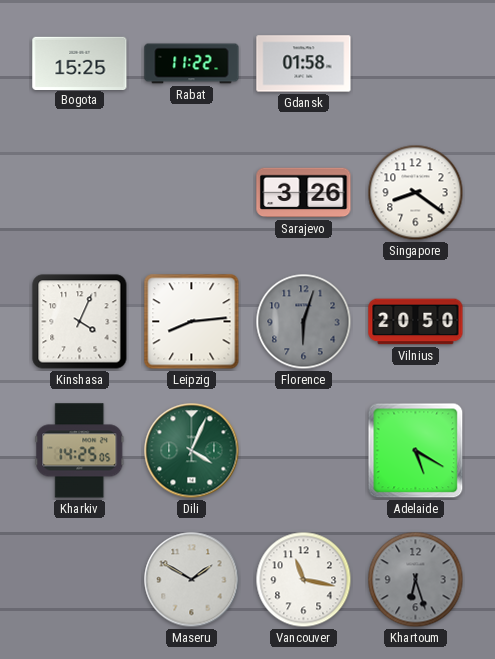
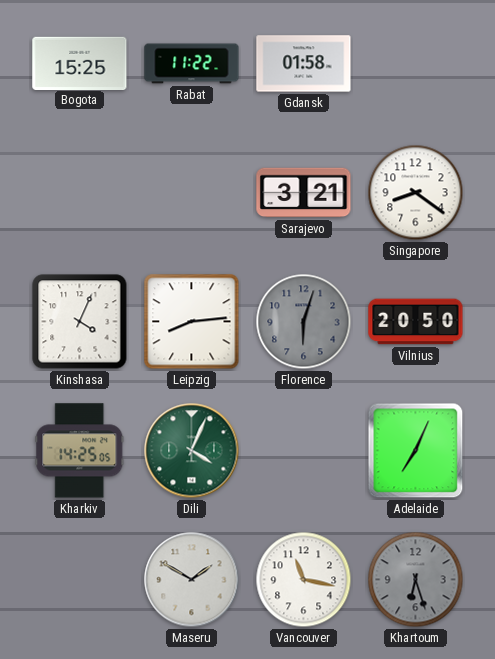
Sarajevo: 3:26 -> 3:21
Adelaide: 5:20 -> 7:04
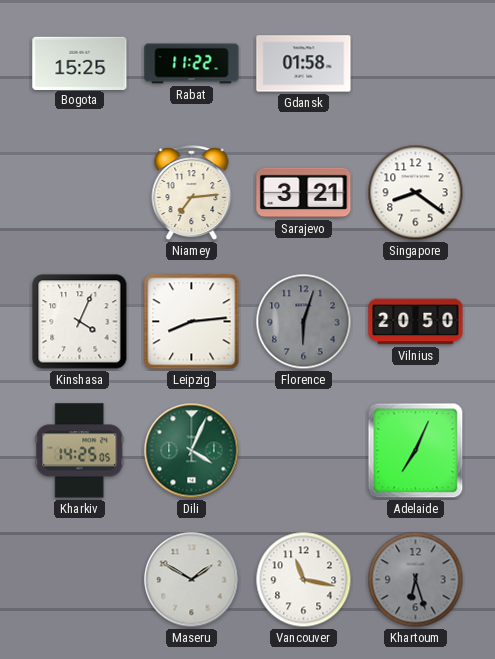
Niamey: none -> 7:14
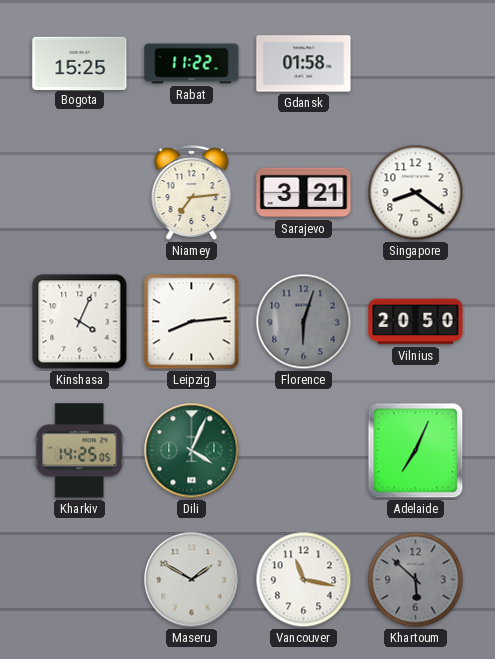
Khartoum: 6:27 -> 5:52
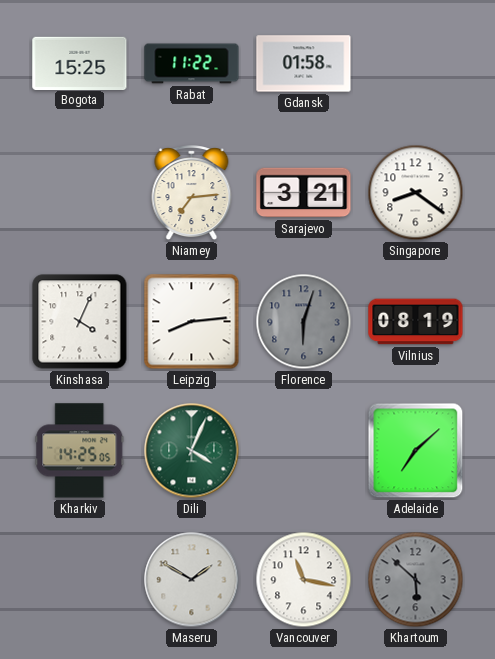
Vilnius: 20:50 -> 08:19
Adelaide: 7:04 -> 7:08
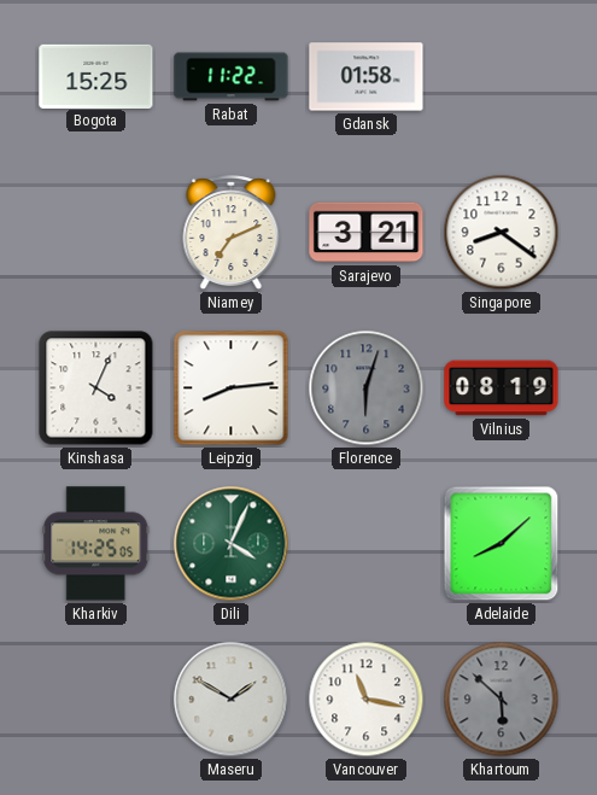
Niamey: 7:14 -> 7:11
Adelaide: 7:08 -> 8:08
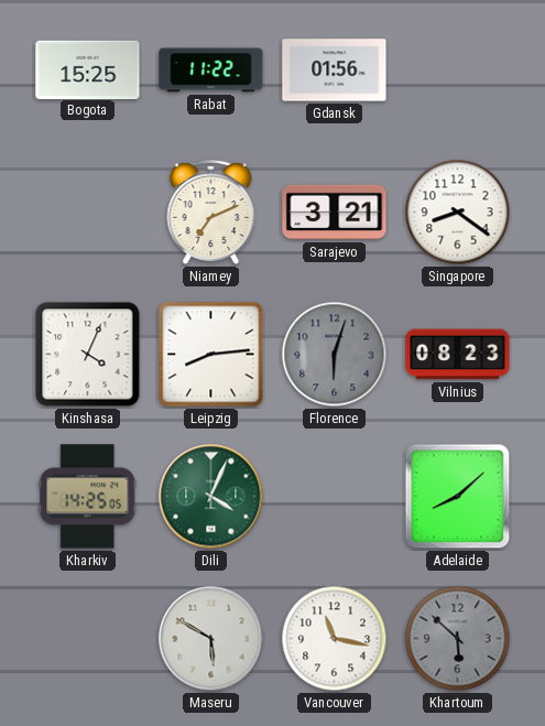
Gdansk: 01:58 -> 01:56
Vilnius: 08:19 -> 08:23
Maseru: 1:50 -> 5:50
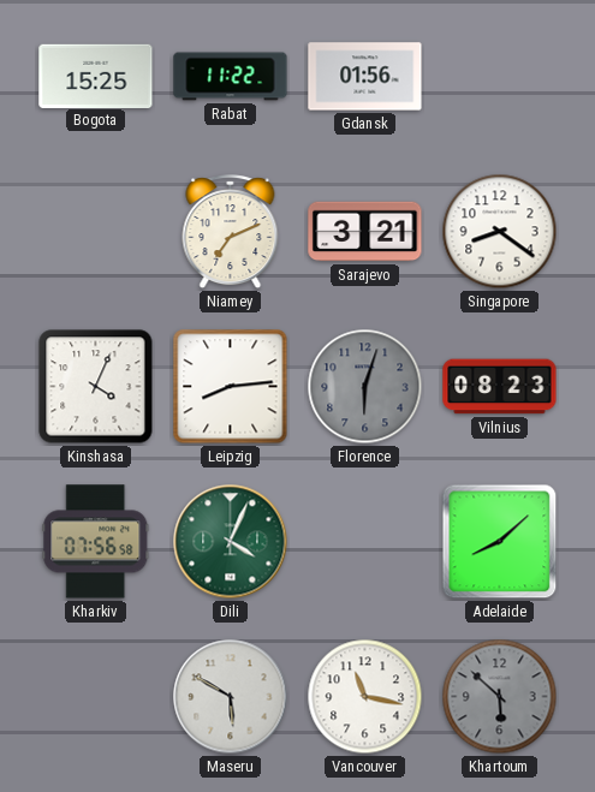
Kharkiv: 14:25 -> 07:56
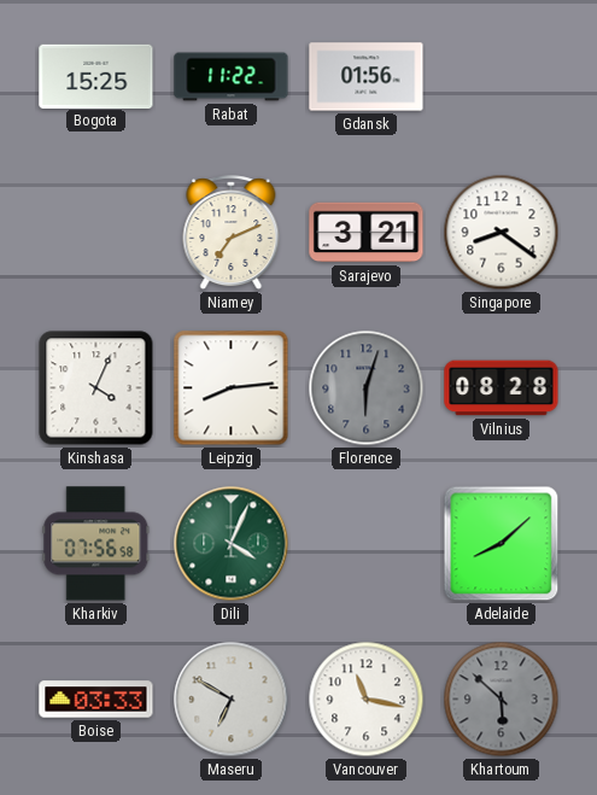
Vilnius: 08:23 -> 08:28
Boise: none -> 03:33
Maseru: 5:50 -> 6:50
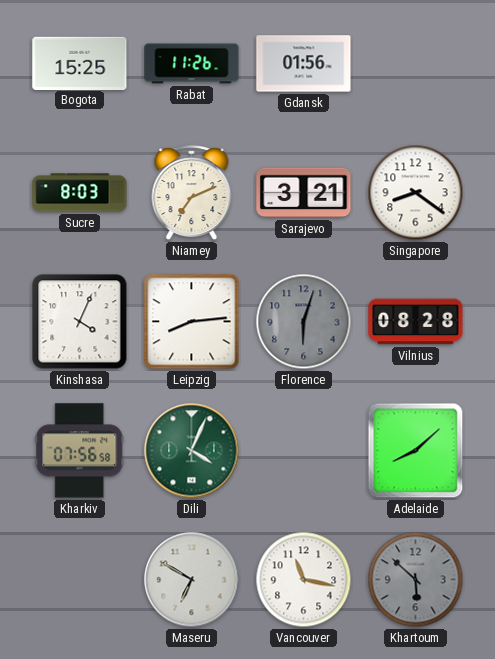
Rabat: 11:22 -> 11:26
Sucre: none -> 8:03
Boise: 03:33 -> none
